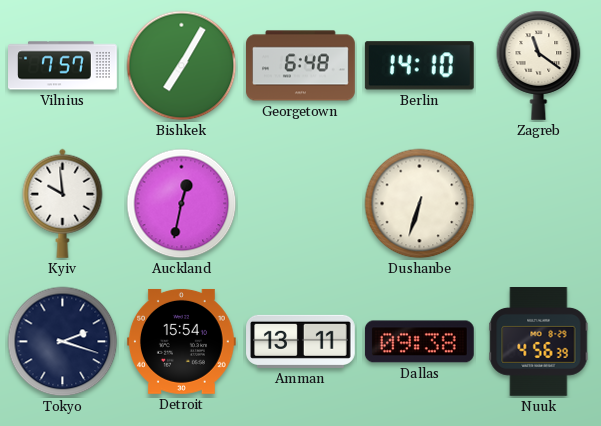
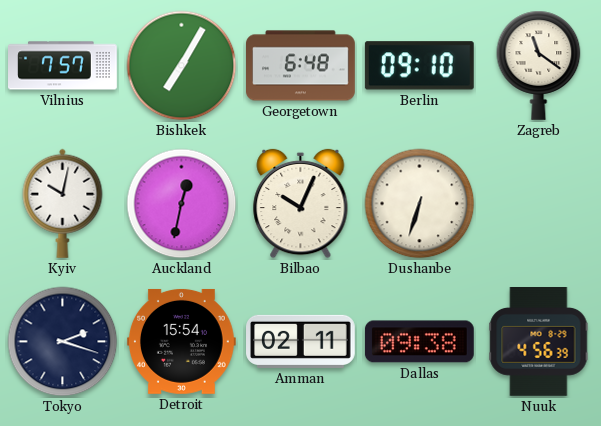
Berlin: 14:10 -> 09:10
Kyiv: 9:59 -> 10:02
Bilbao: none -> 10:04
Amman: 13:11 -> 02:11
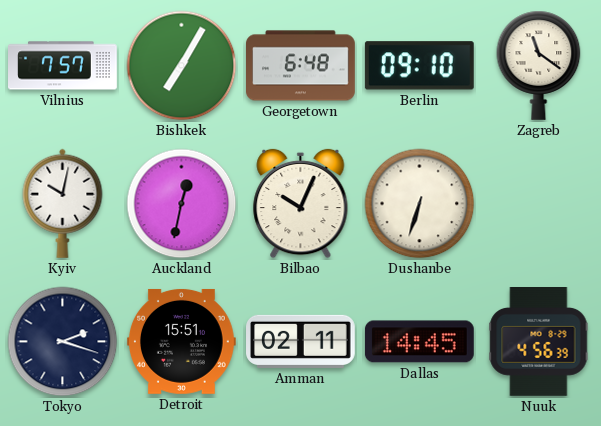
Detroit: 15:54 -> 15:51
Dallas: 09:38 -> 14:45
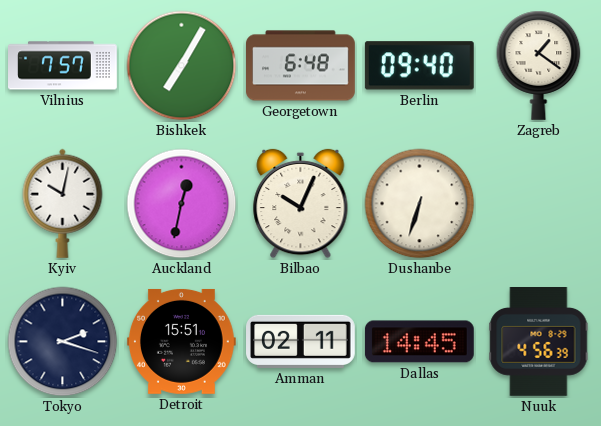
Berlin: 09:10 -> 09:40
Zagreb: 11:21 -> 1:21
